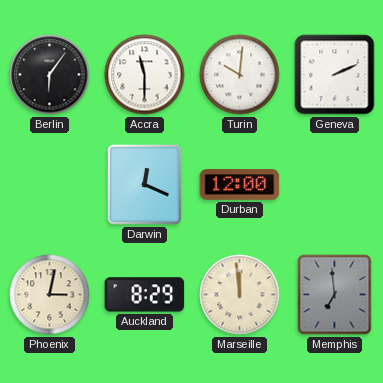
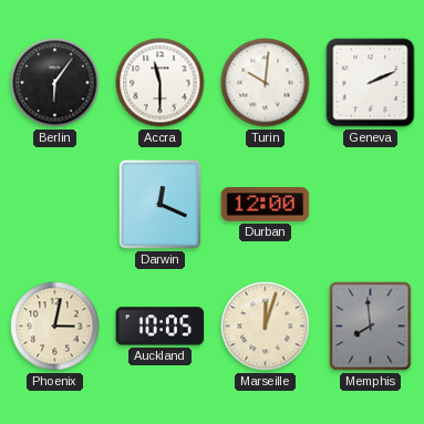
Auckland: 8:29 -> 10:05
Marseille: 11:59 -> 12:03
Memphis: 6:59 -> 7:59
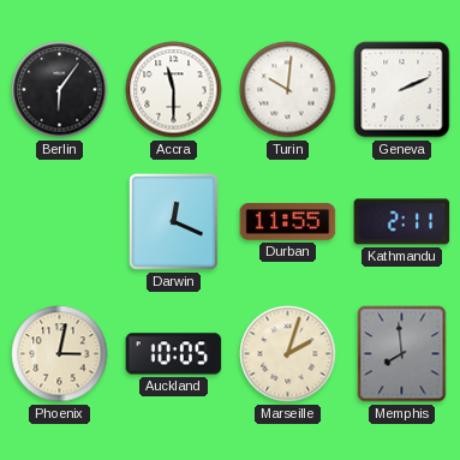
Durban: 12:00 -> 11:55
Kathmandu: none -> 2:11
Marseille: 12:03 -> 2:03
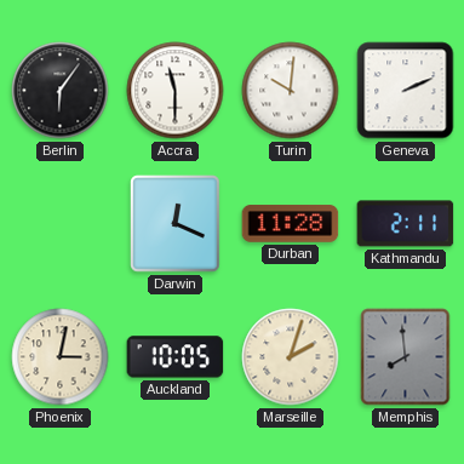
Durban: 11:55 -> 11:28
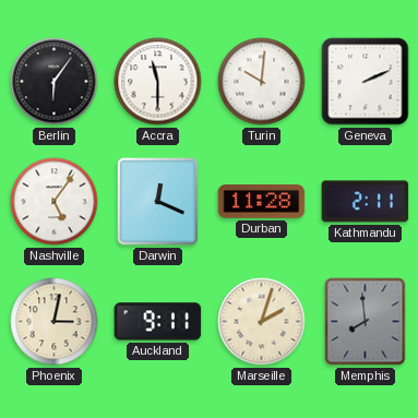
Nashville: none -> 5:06
Auckland: 10:05 -> 9:11
